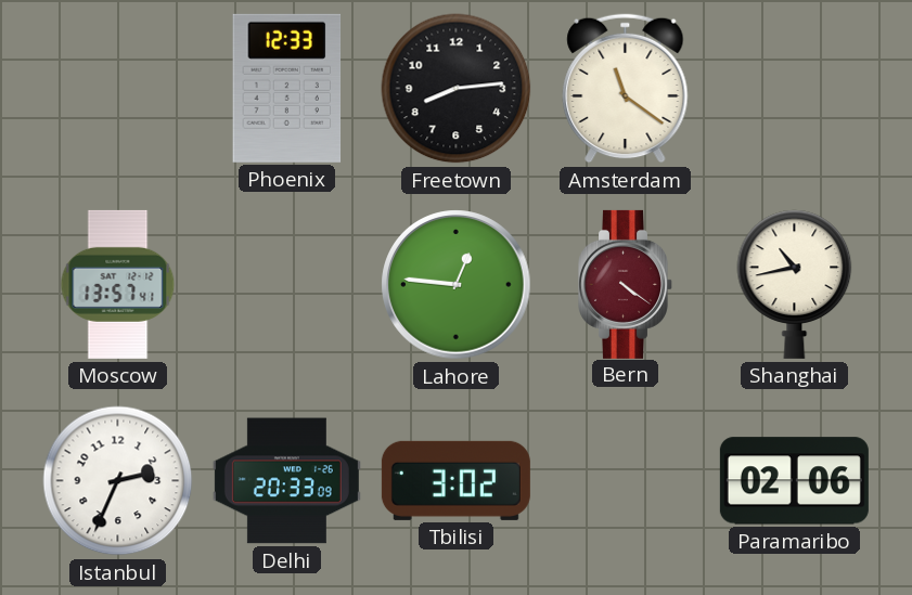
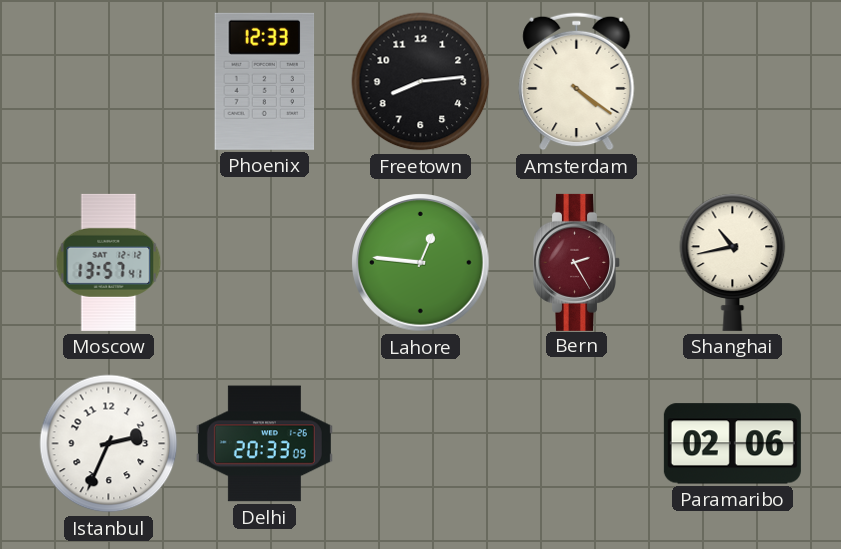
Amsterdam: 11:21 -> 4:21
Bern: 4:21 -> 2:25
Tbilisi: 3:02 -> none
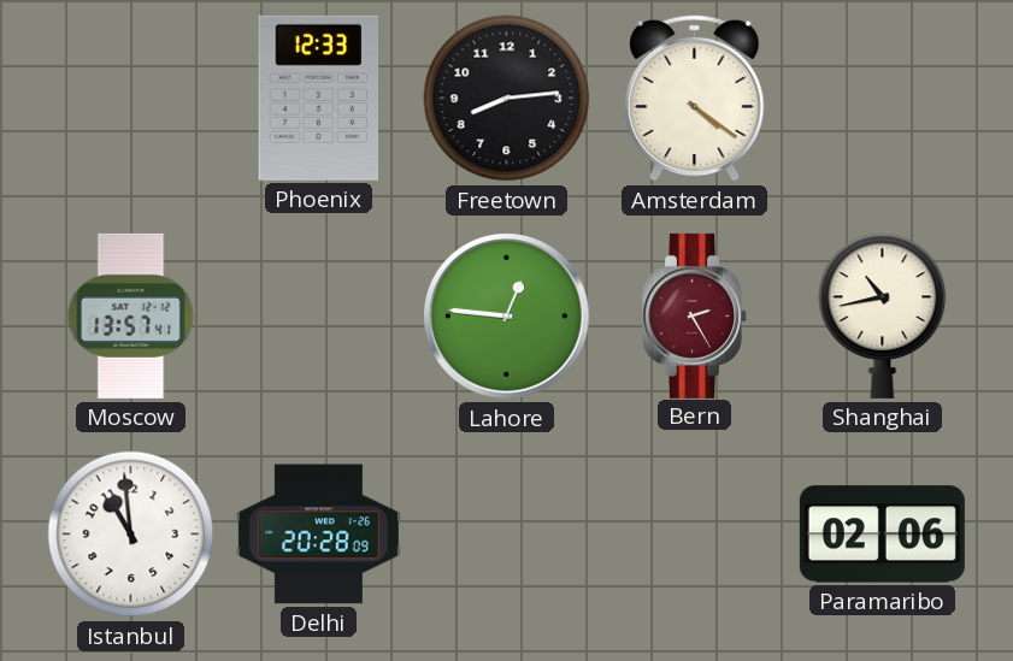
Istanbul: 2:34 -> 10:59
Delhi: 20:33 -> 20:28
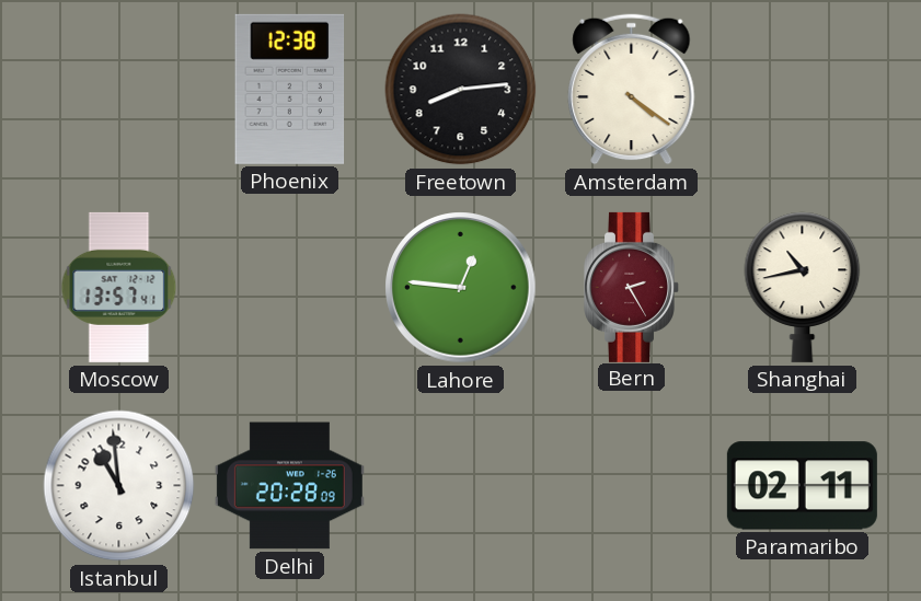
Phoenix: 12:33 -> 12:38
Paramaribo: 02:06 -> 02:11
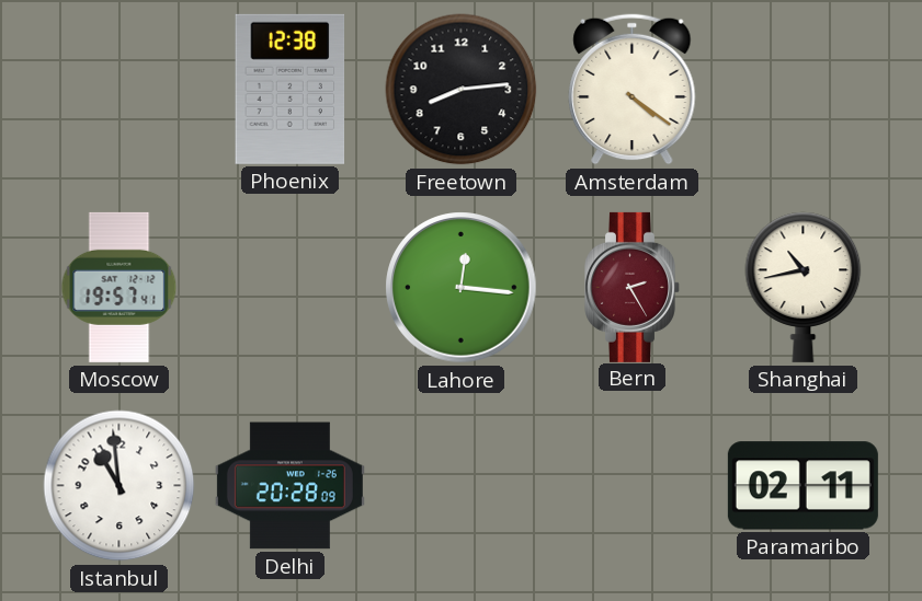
Moscow: 13:57 -> 19:57
Lahore: 12:46 -> 12:16
